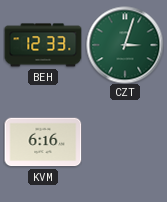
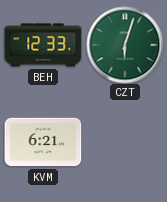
CZT: 3:03 -> 6:03
KVM: 6:16 -> 6:21
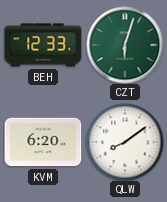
KVM: 6:21 -> 6:20
QLW: none -> 8:09
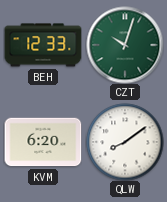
CZT: 6:03 -> 10:03
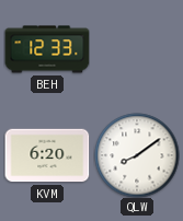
CZT: 10:03 -> none
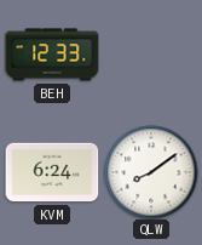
KVM: 6:20 -> 6:24
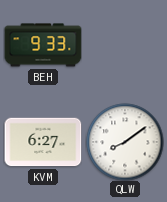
BEH: 12:33 -> 9:33
KVM: 6:24 -> 6:27
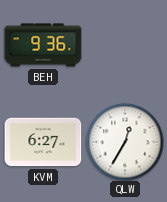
BEH: 9:33 -> 9:36
QLW: 8:09 -> 12:35
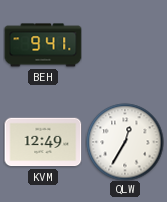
BEH: 9:36 -> 9:41
KVM: 6:27 -> 12:49
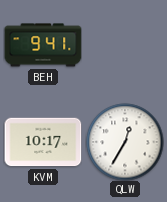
KVM: 12:49 -> 10:17
